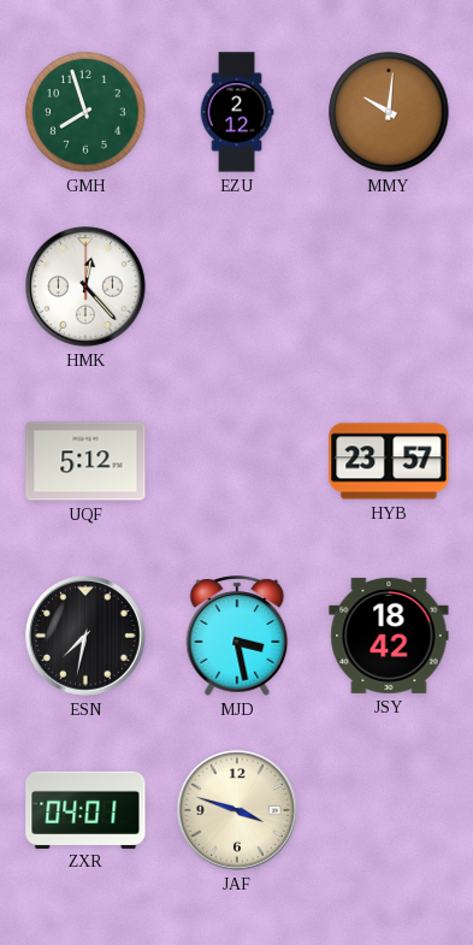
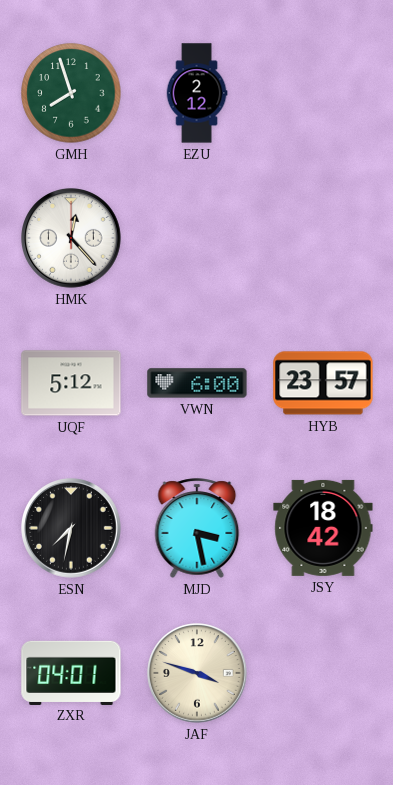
MMY: 10:01 -> none
VWN: none -> 6:00
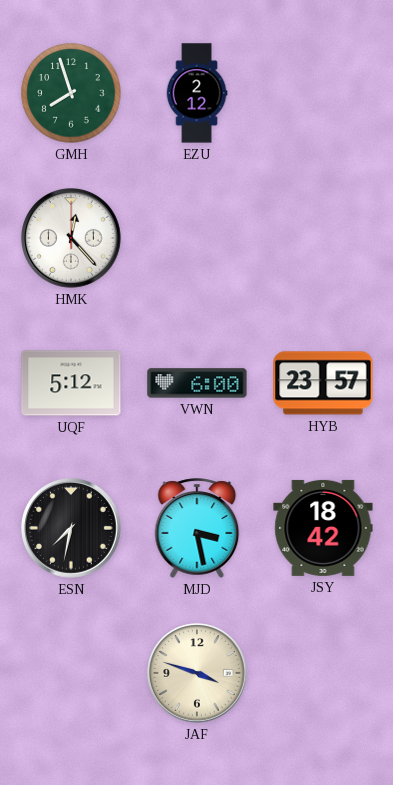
ZXR: 04:01 -> none
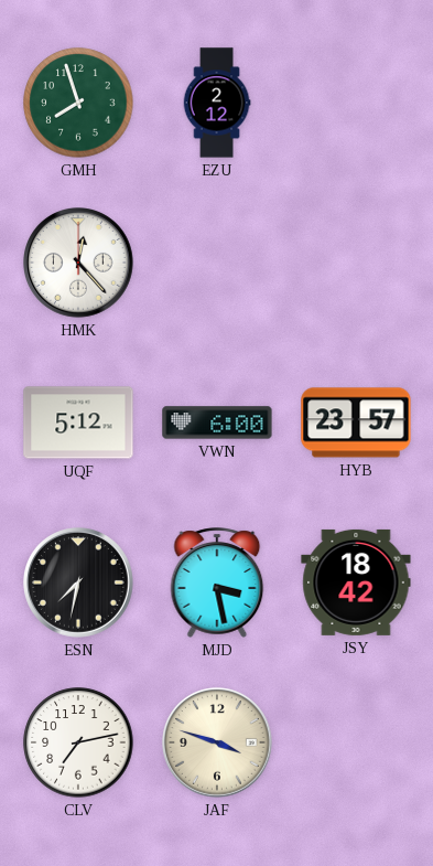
CLV: none -> 7:13
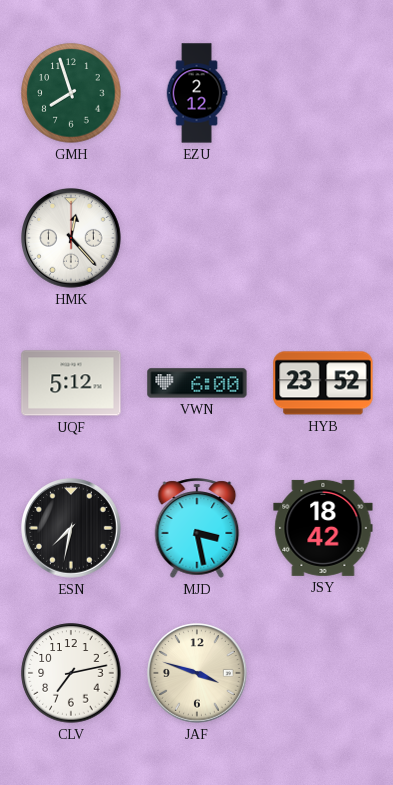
HYB: 23:57 -> 23:52
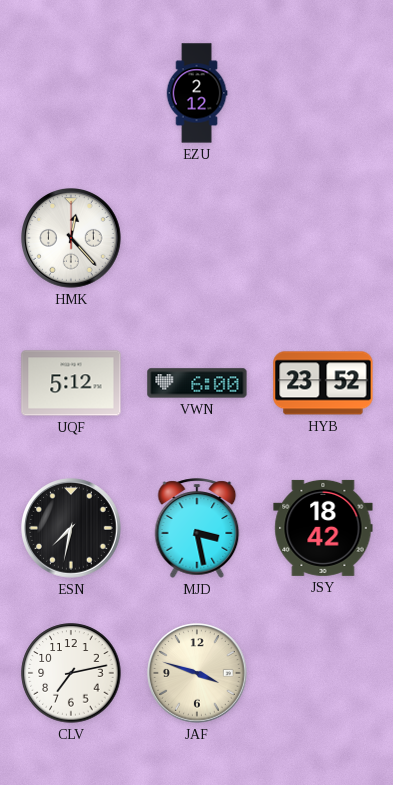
GMH: 7:57 -> none
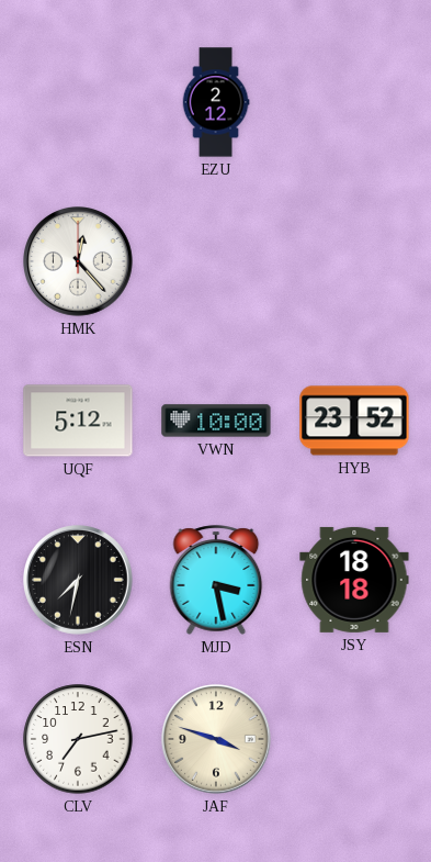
VWN: 6:00 -> 10:00
JSY: 18:42 -> 18:18
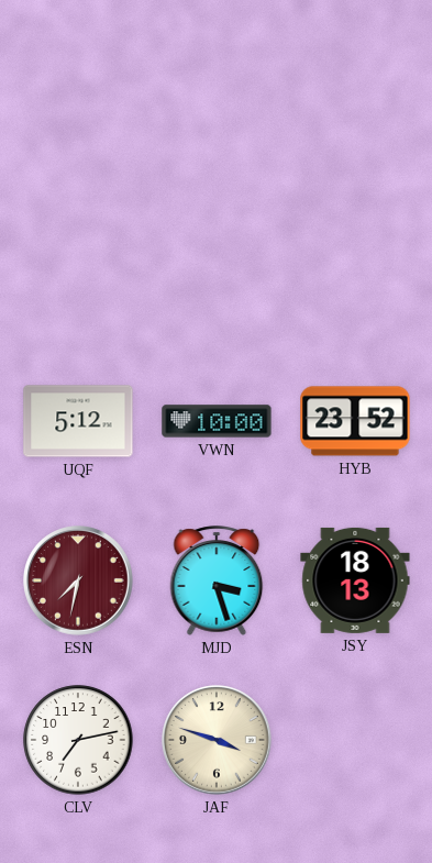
EZU: 2:12 -> none
HMK: 12:23 -> none
ESN dial: black -> burgundy
MJD: 3:28 -> 3:27
JSY: 18:18 -> 18:13
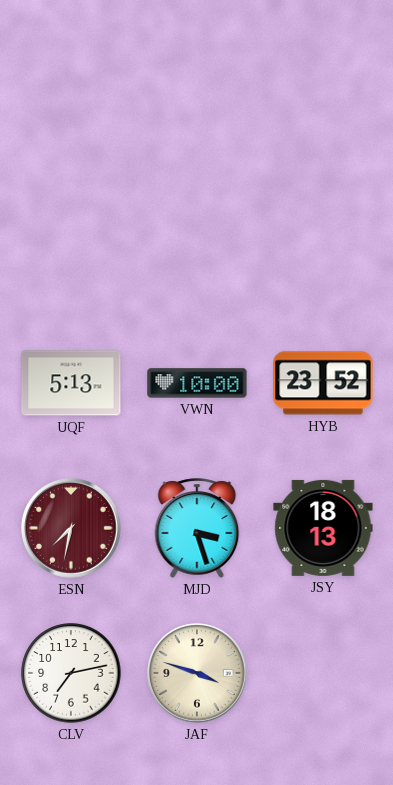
UQF: 5:12 -> 5:13
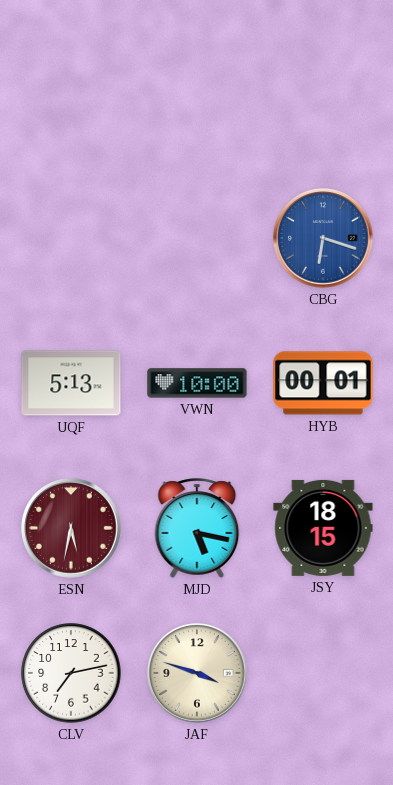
CBG: none -> 6:18
HYB: 23:52 -> 00:01
ESN: 7:32 -> 5:32
MJD: 3:27 -> 5:17
JSY: 18:13 -> 18:15
